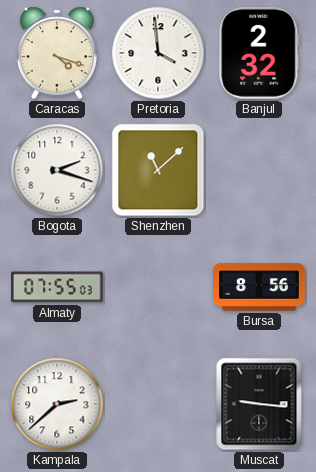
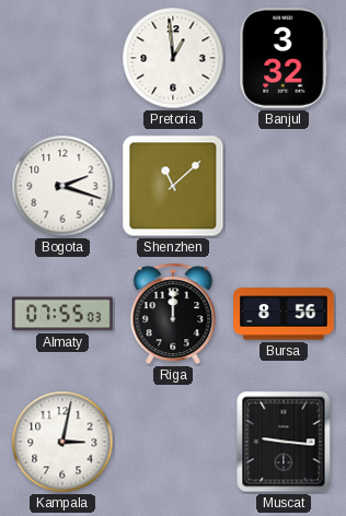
Caracas: 4:18 -> none
Pretoria: 3:59 -> 12:59
Banjul: 2:32 -> 3:32
Riga: none -> 12:00
Kampala: 2:38 -> 3:02
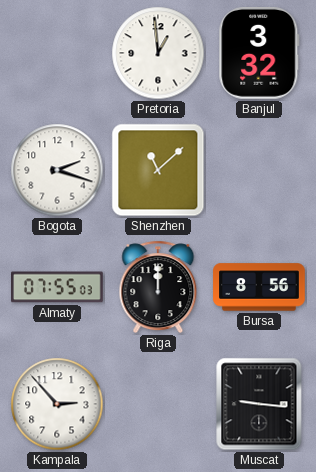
Kampala: 3:02 -> 2:53
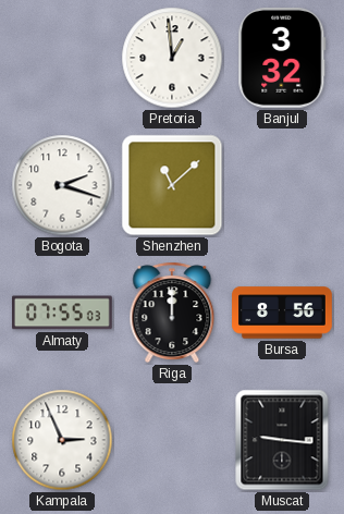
Kampala: 2:53 -> 2:56
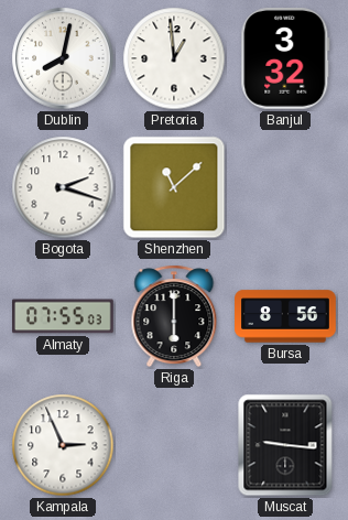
Dublin: none -> 8:02
Riga: 12:00 -> 6:00
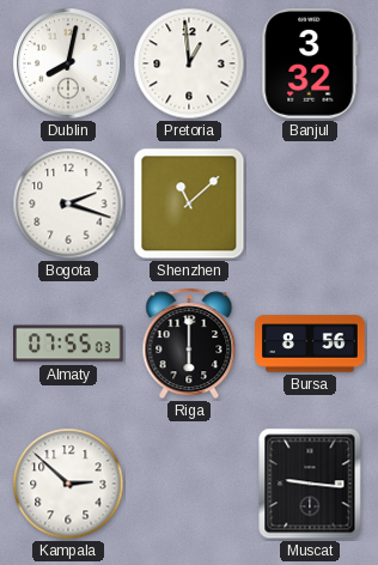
Kampala: 2:56 -> 2:52
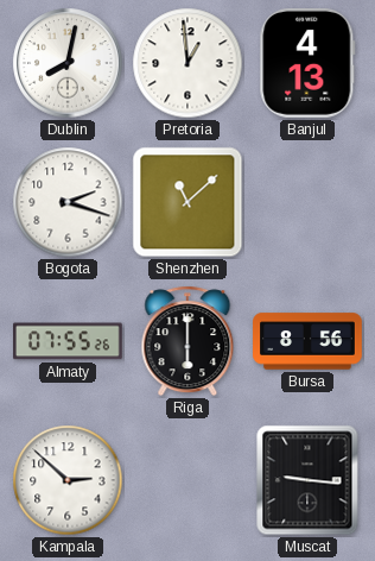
Banjul: 3:32 -> 4:13
Almaty: 07:55:03 -> 07:55:26
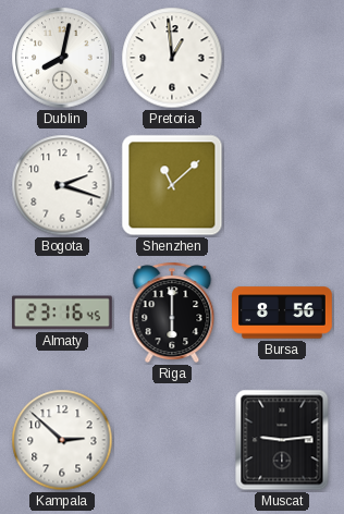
Banjul: 4:13 -> none
Almaty: 07:55 -> 23:16
Muscat: 9:16 -> 9:14
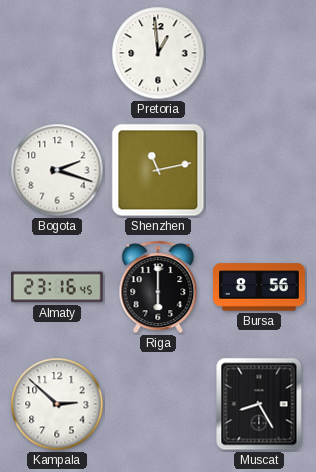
Dublin: 8:02 -> none
Shenzhen: 11:08 -> 11:13
Muscat: 9:14 -> 8:25
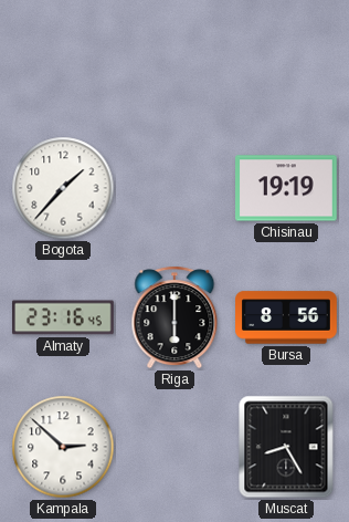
Pretoria: 12:59 -> none
Bogota: 2:18 -> 1:37
Shenzhen: 11:13 -> none
Chisinau: none -> 19:19
